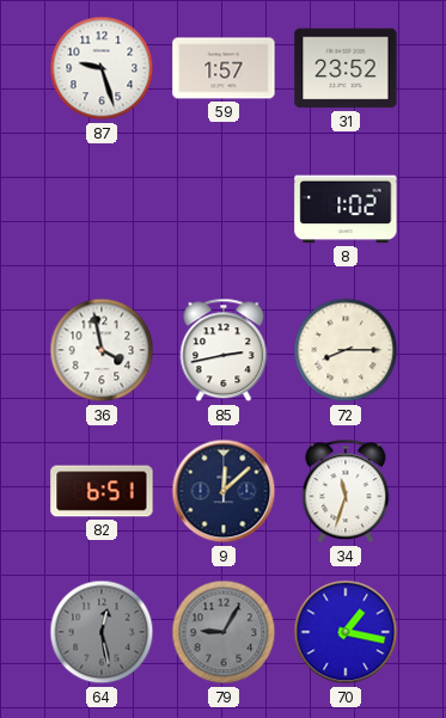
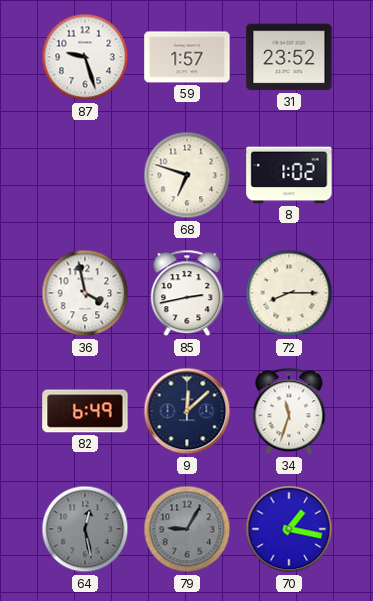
68: none -> 6:48
82: 6:51 -> 6:49
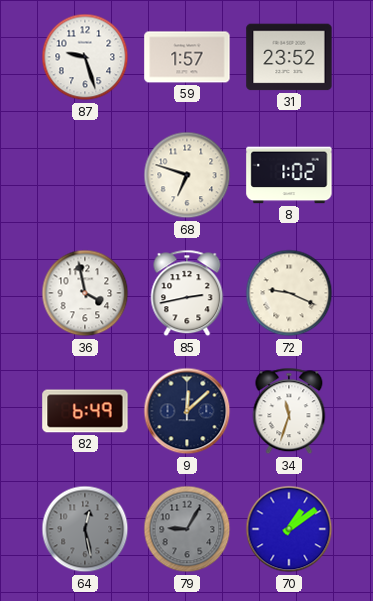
72: 8:15 -> 9:19
70: 1:17 -> 1:09
